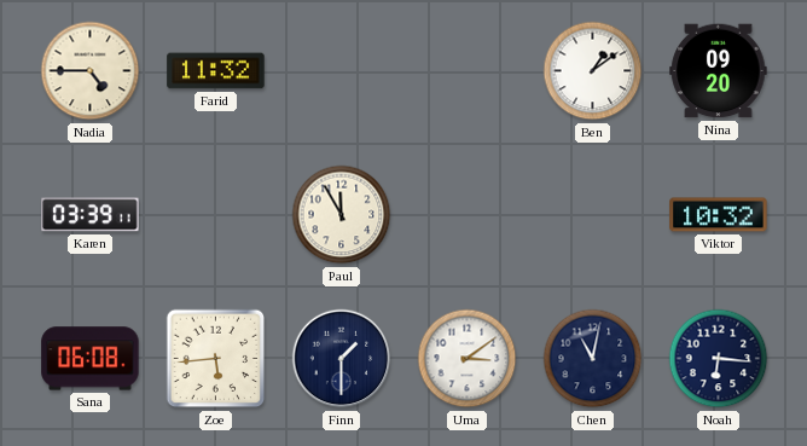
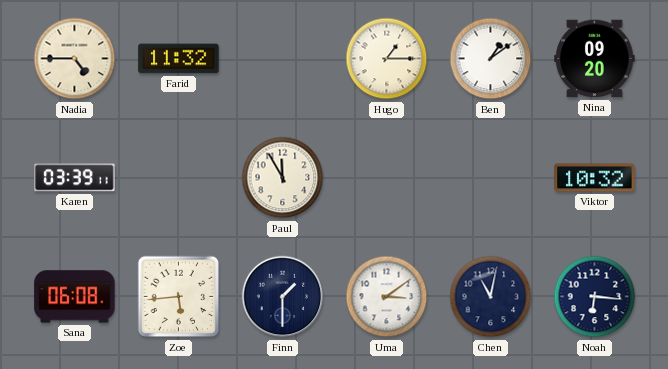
Hugo: none -> 1:15
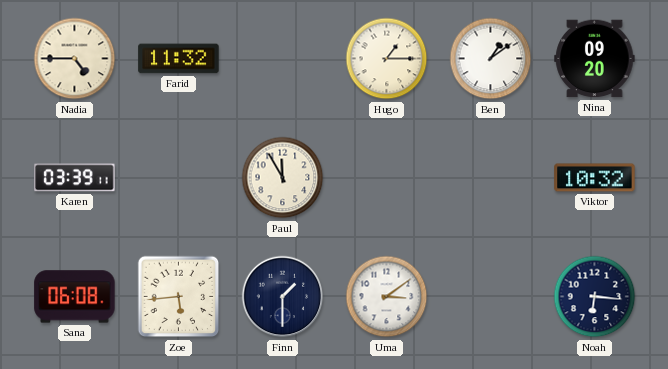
Chen: 11:02 -> none
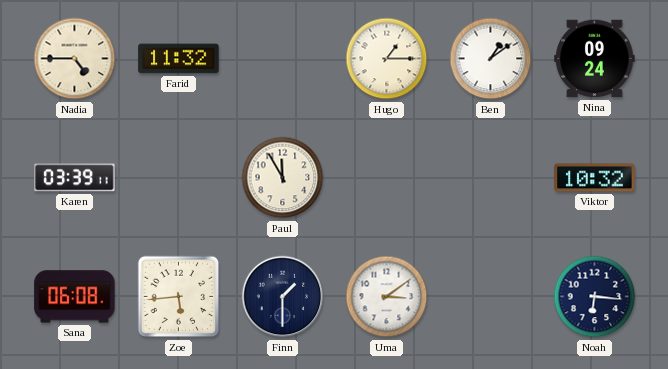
Nina: 09:20 -> 09:24
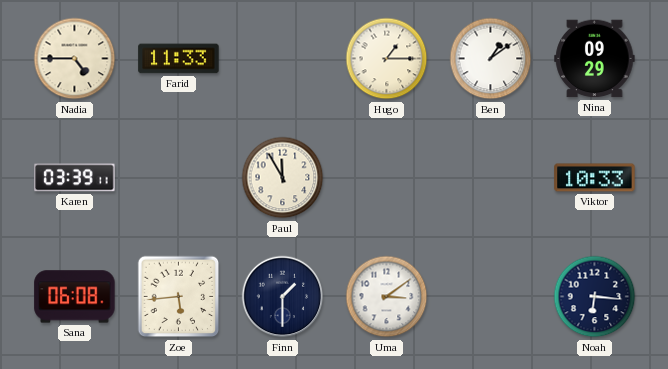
Farid: 11:32 -> 11:33
Nina: 09:24 -> 09:29
Viktor: 10:32 -> 10:33
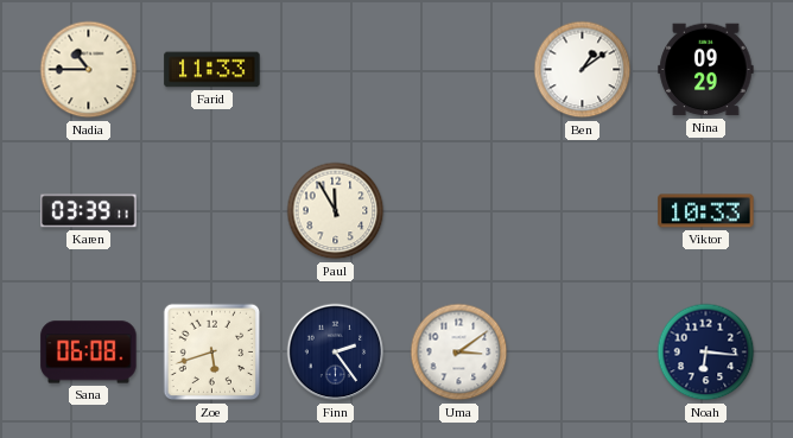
Nadia: 4:45 -> 10:45
Hugo: 1:15 -> none
Zoe: 5:44 -> 5:42
Finn: 1:30 -> 2:24
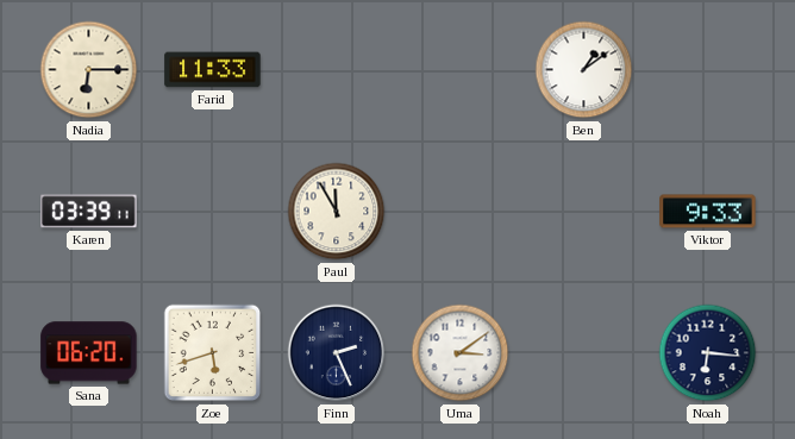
Nadia: 10:45 -> 6:15
Nina: 09:29 -> none
Viktor: 10:33 -> 9:33
Sana: 06:08 -> 06:20
Finn: 2:24 -> 2:26
